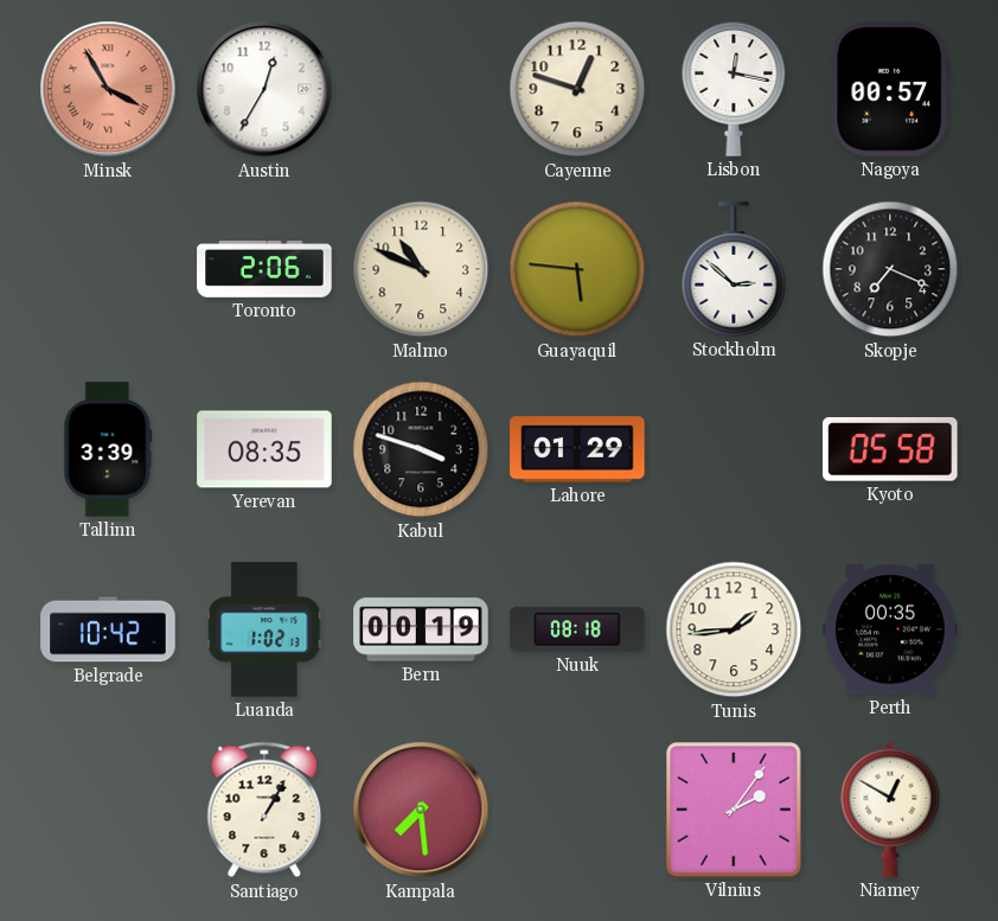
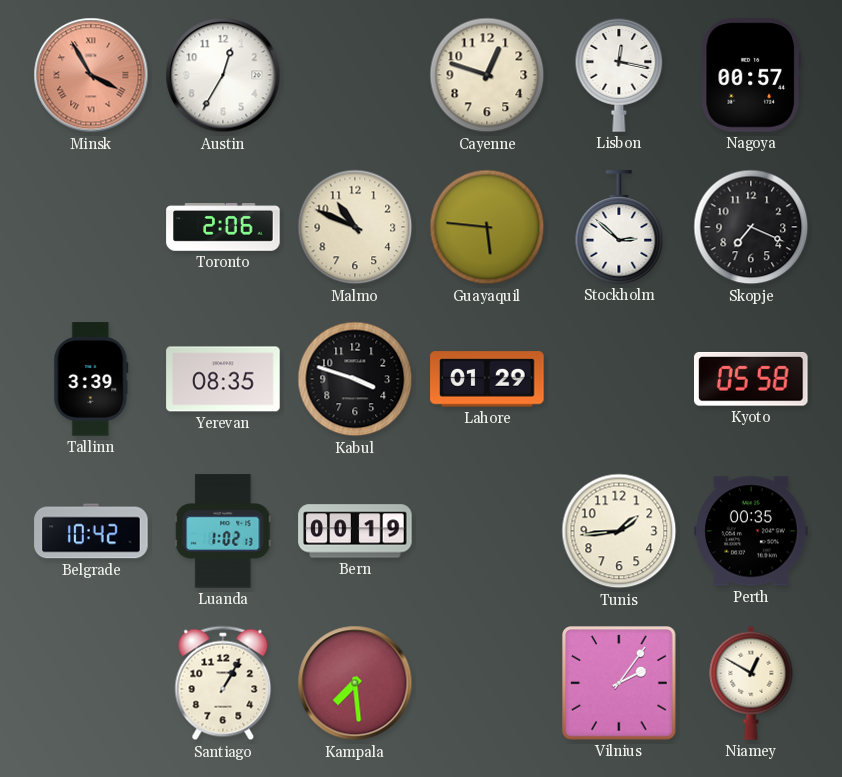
Nuuk: 08:18 -> none
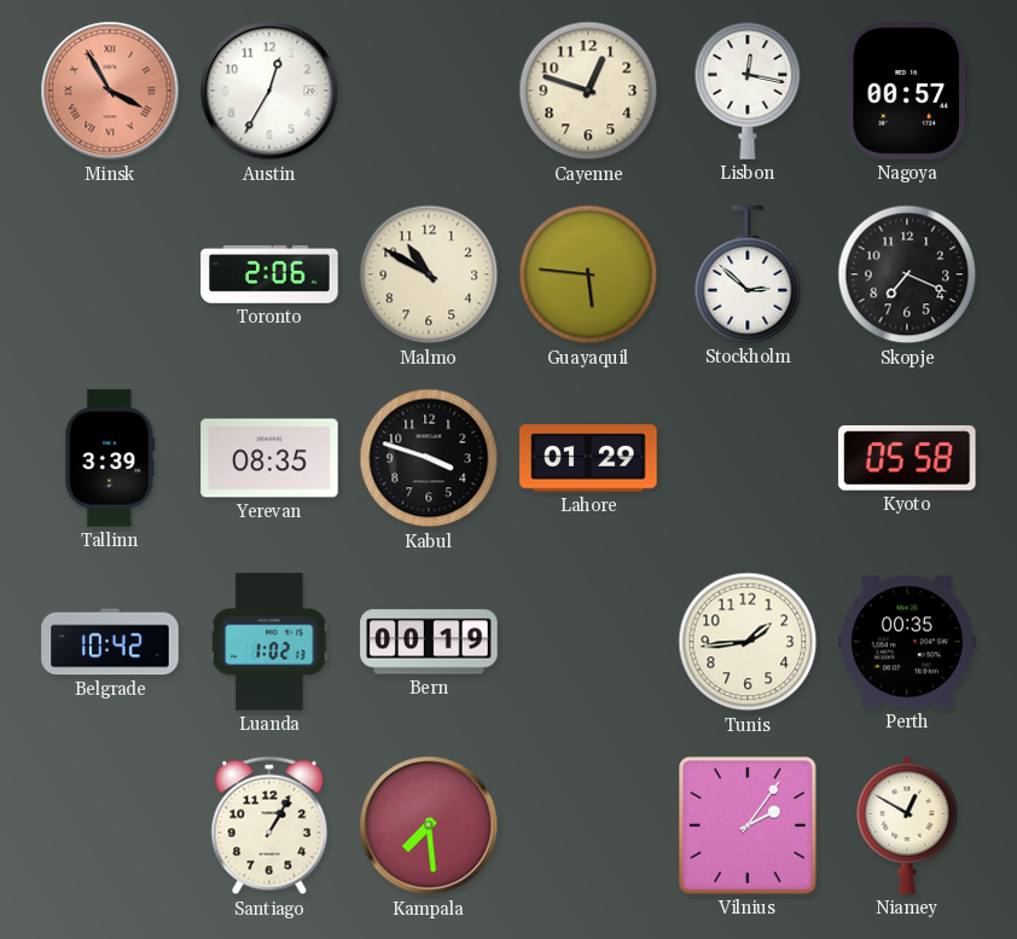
Malmo: 10:49 -> 10:50
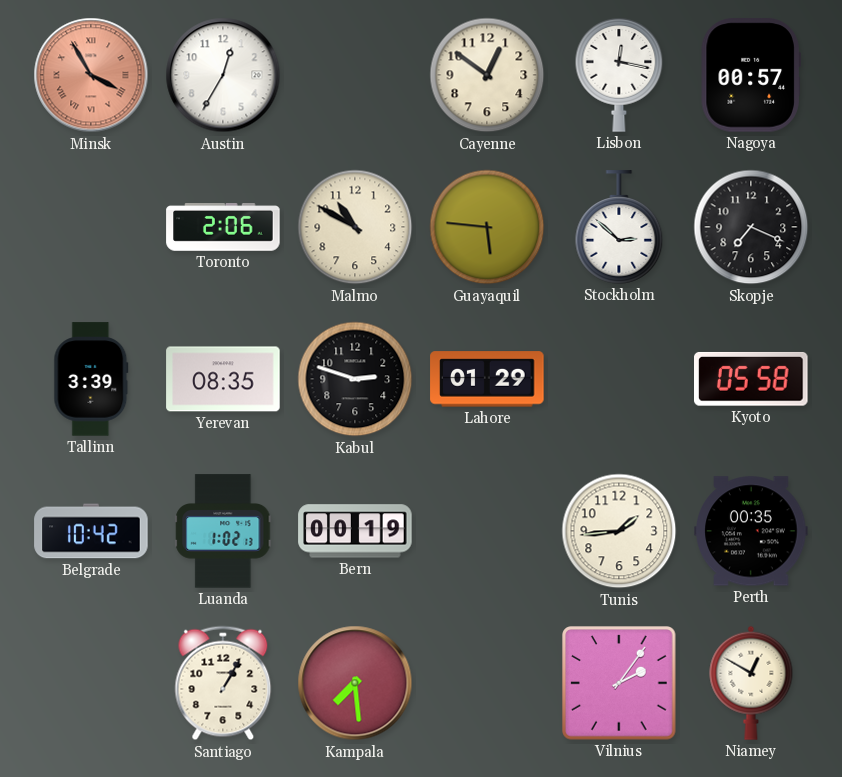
Cayenne: 12:48 -> 12:51
Kabul: 3:48 -> 2:48
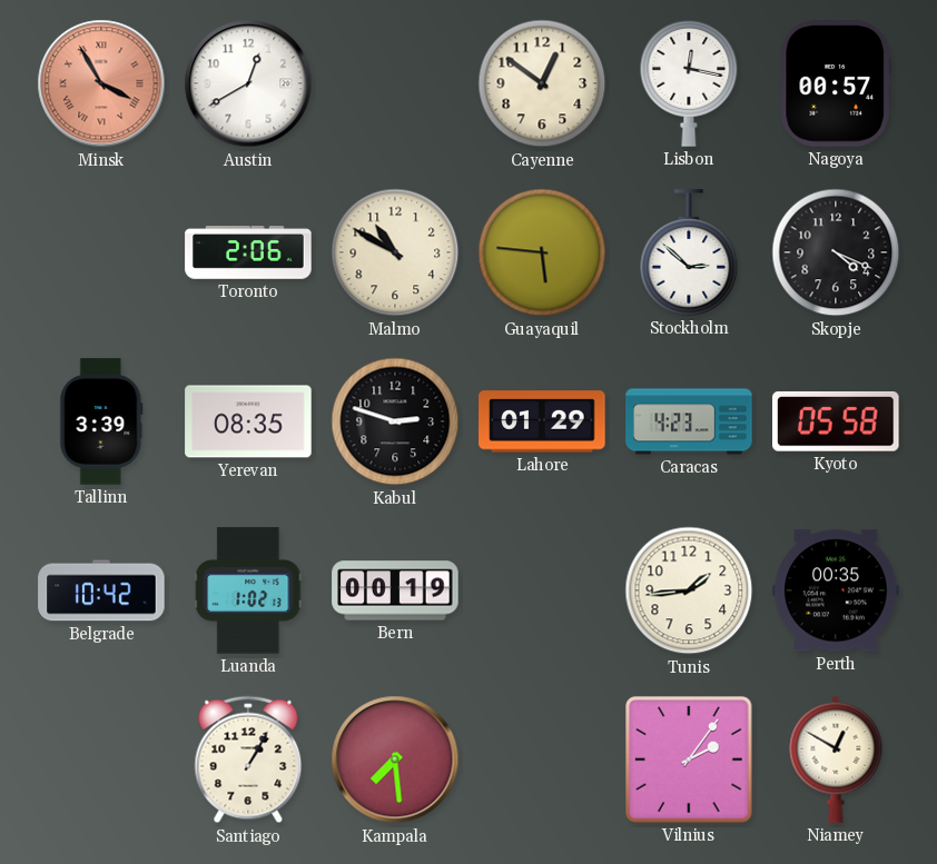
Austin: 12:35 -> 12:40
Skopje: 7:19 -> 4:19
Caracas: none -> 4:23
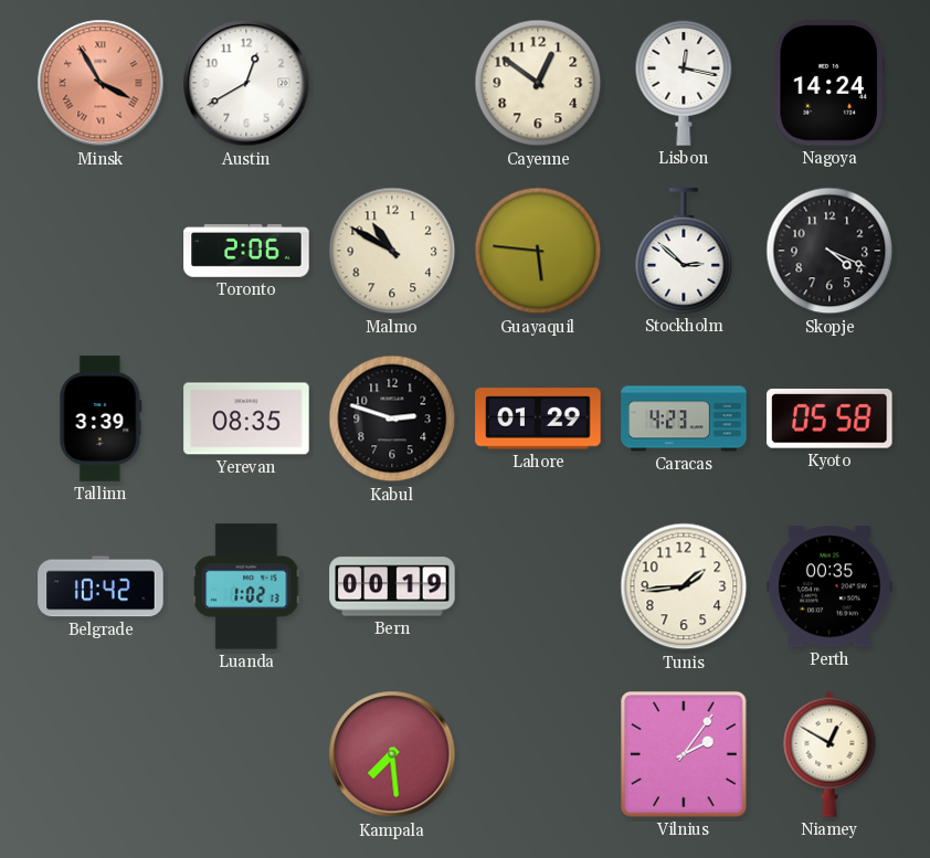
Nagoya: 00:57 -> 14:24
Santiago: 1:05 -> none
